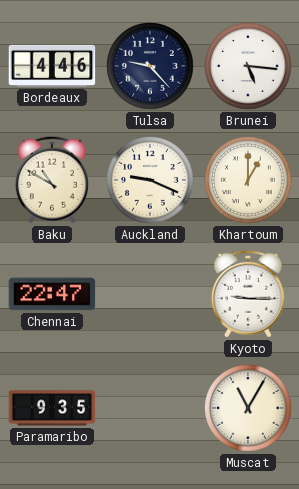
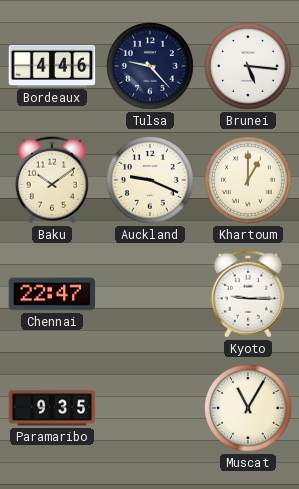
Baku: 10:50 -> 10:09
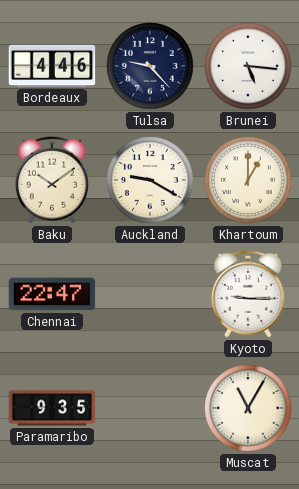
Auckland: 9:19 -> 9:20
